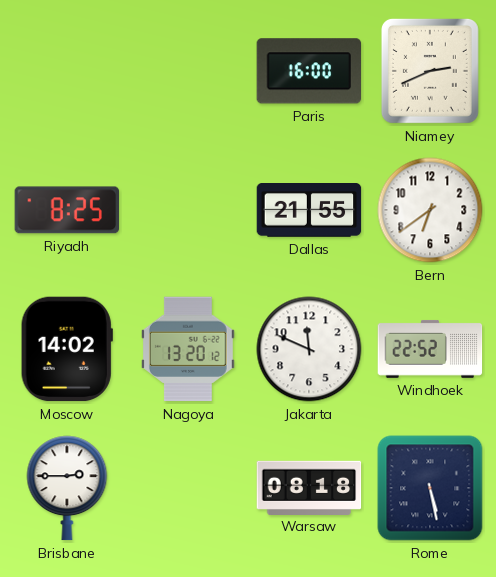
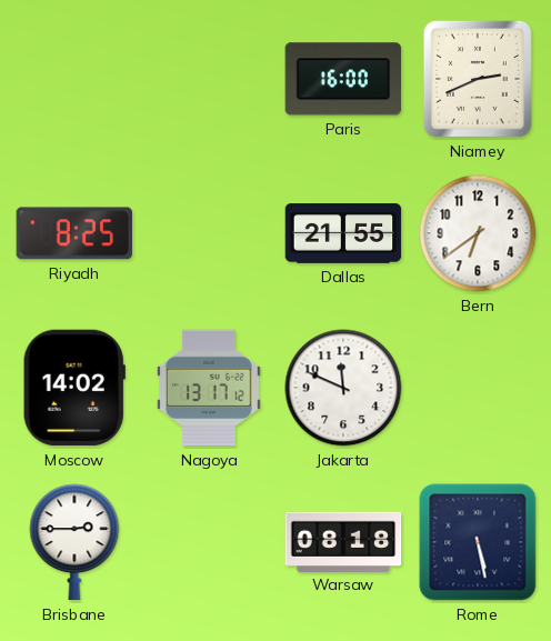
Nagoya: 13:20 -> 13:17
Windhoek: 22:52 -> none
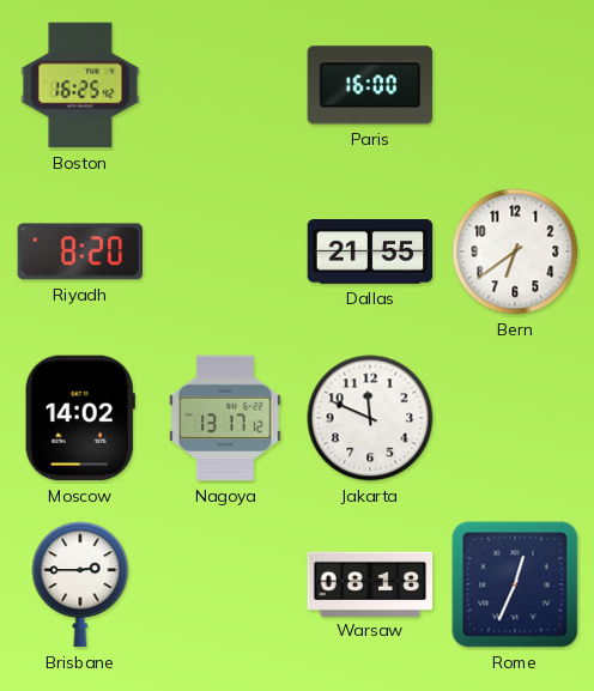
Boston: none -> 16:25
Niamey: 2:41 -> none
Riyadh: 8:25 -> 8:20
Rome: 5:28 -> 12:34
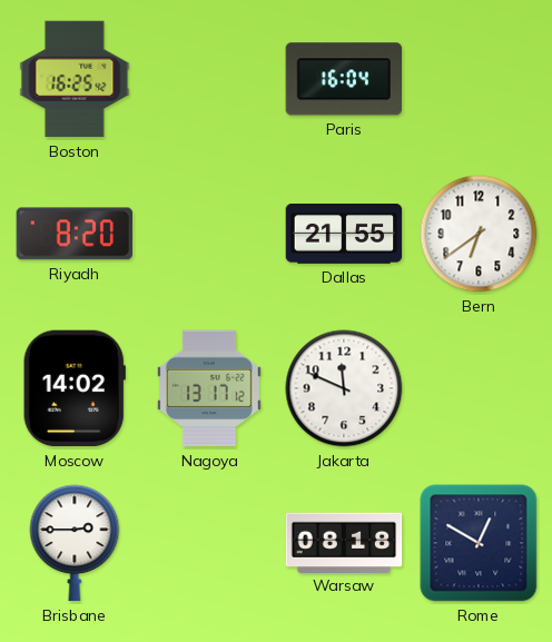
Paris: 16:00 -> 16:04
Rome: 12:34 -> 12:50
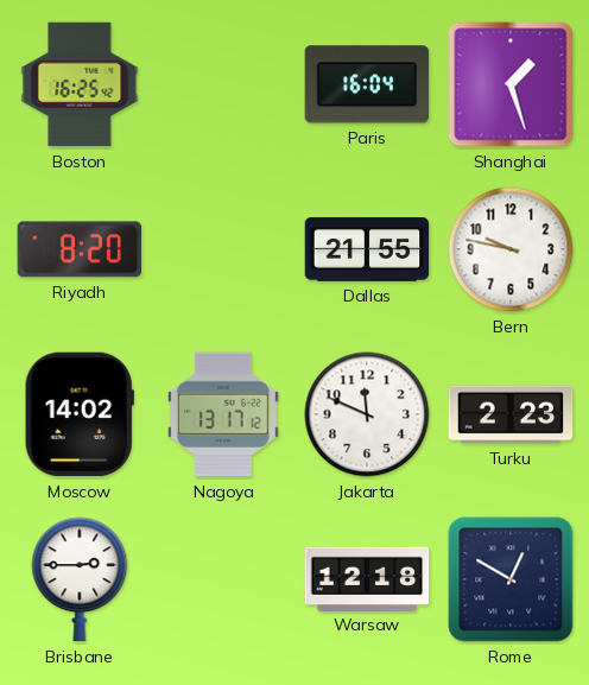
Shanghai: none -> 1:27
Bern: 6:39 -> 9:47
Turku: none -> 2:23
Warsaw: 08:18 -> 12:18
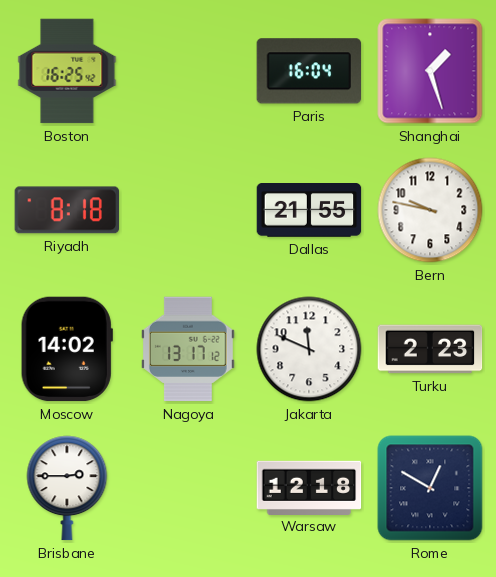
Riyadh: 8:20 -> 8:18
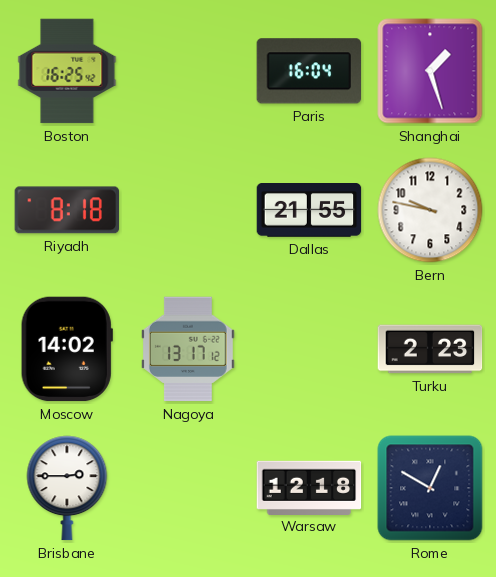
Jakarta: 11:49 -> none
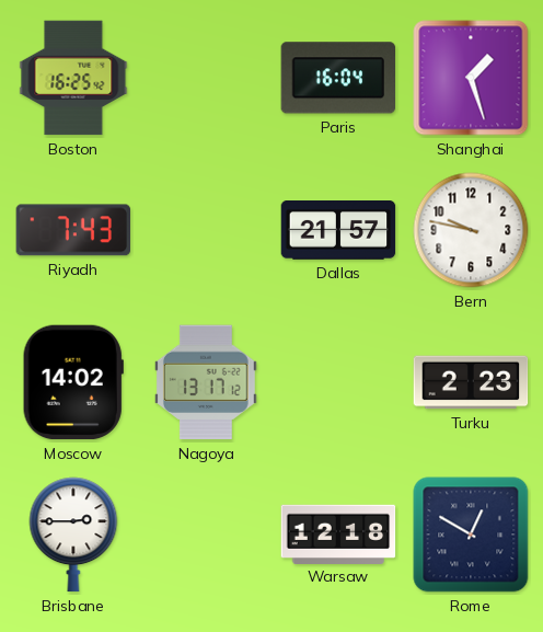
Riyadh: 8:18 -> 7:43
Dallas: 21:55 -> 21:57
